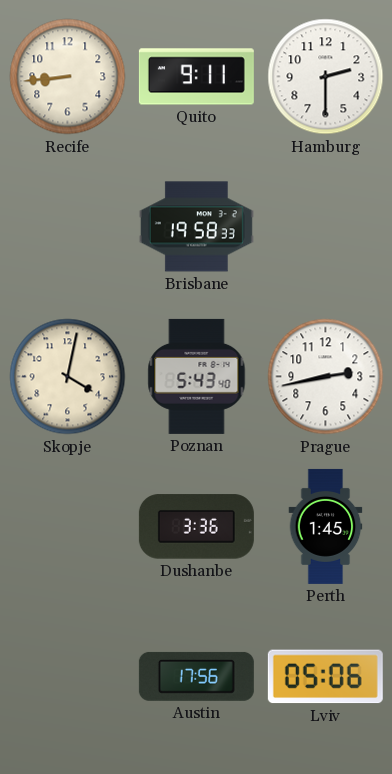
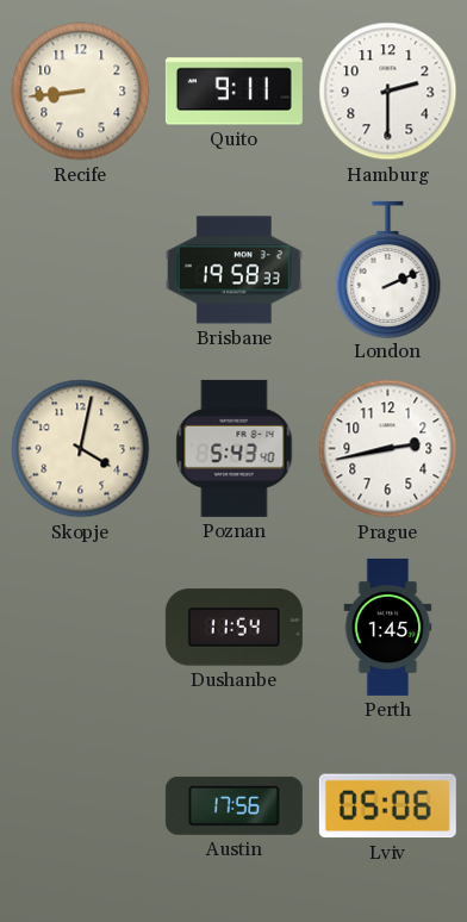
London: none -> 2:11
Dushanbe: 3:36 -> 11:54
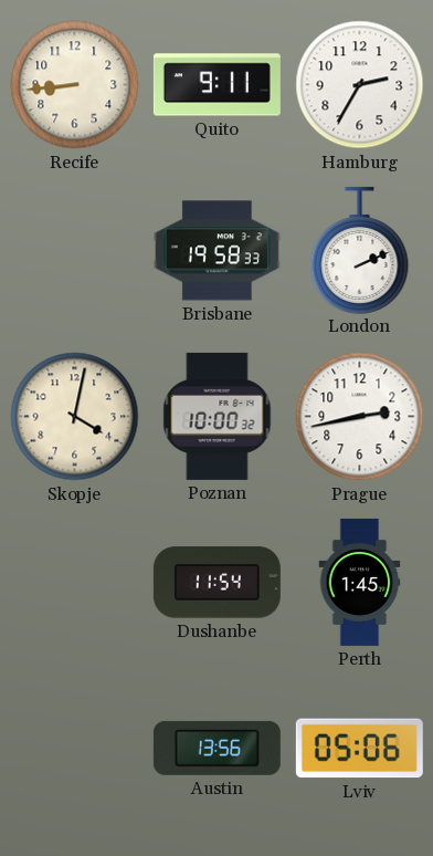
Hamburg: 2:30 -> 2:35
Poznan: 5:43 -> 10:00
Austin: 17:56 -> 13:56
